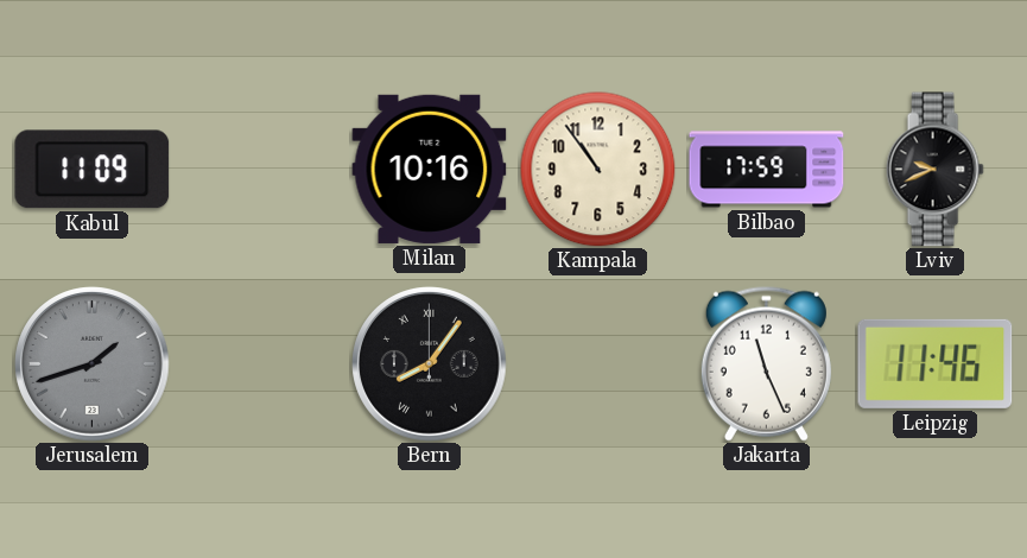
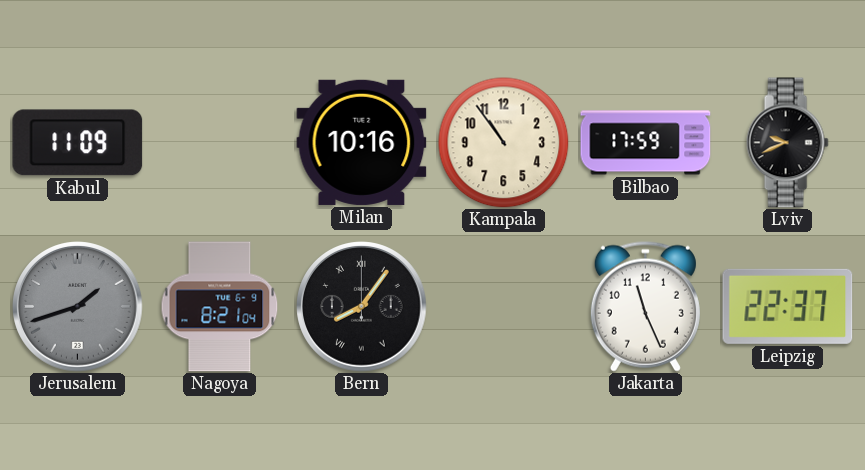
Nagoya: none -> 8:21
Leipzig: 11:46 -> 22:37
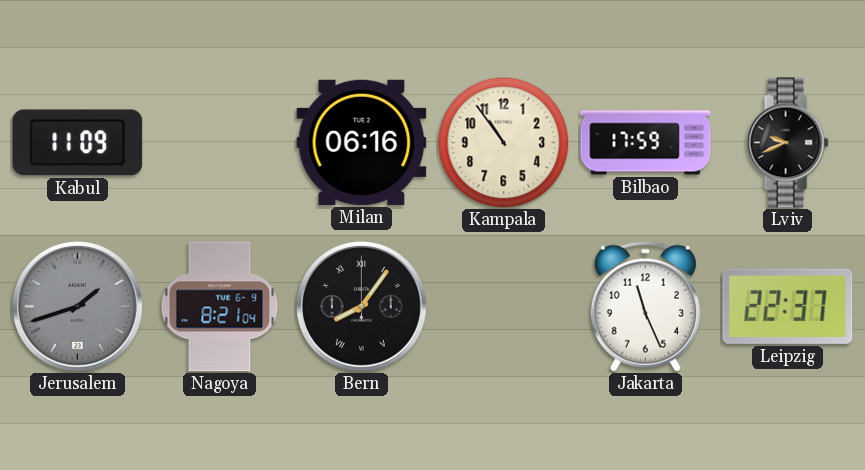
Milan: 10:16 -> 06:16
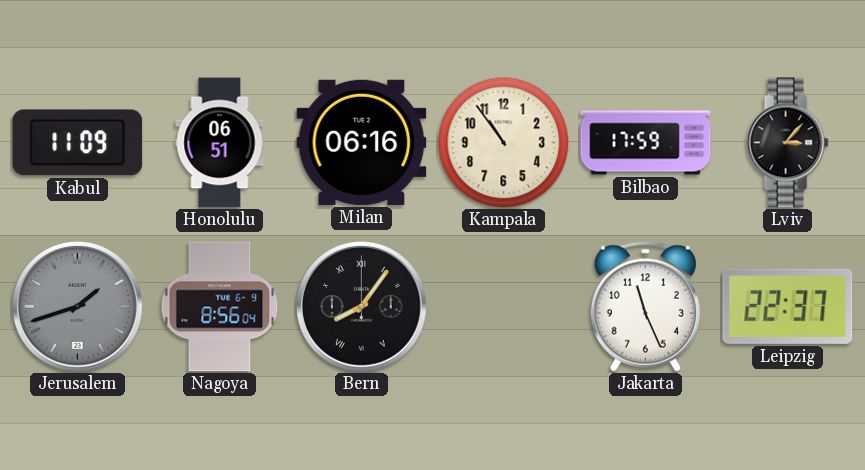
Honolulu: none -> 06:51
Lviv: 9:41 -> 3:07
Nagoya: 8:21 -> 8:56
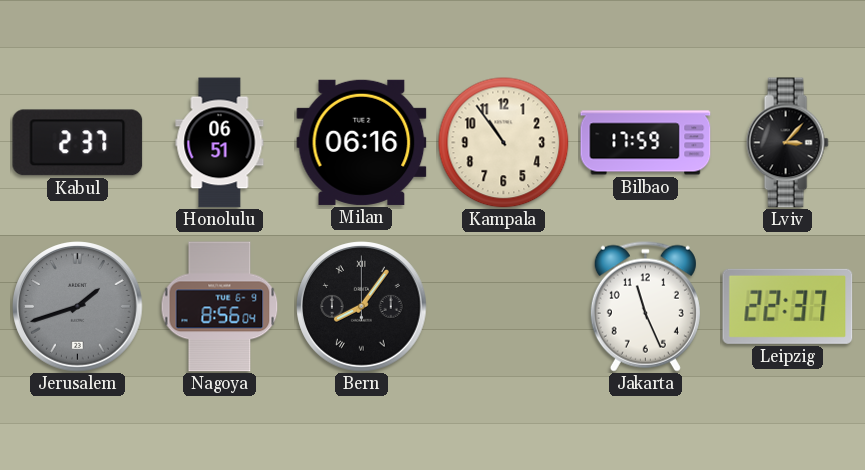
Kabul: 11:09 -> 2:37
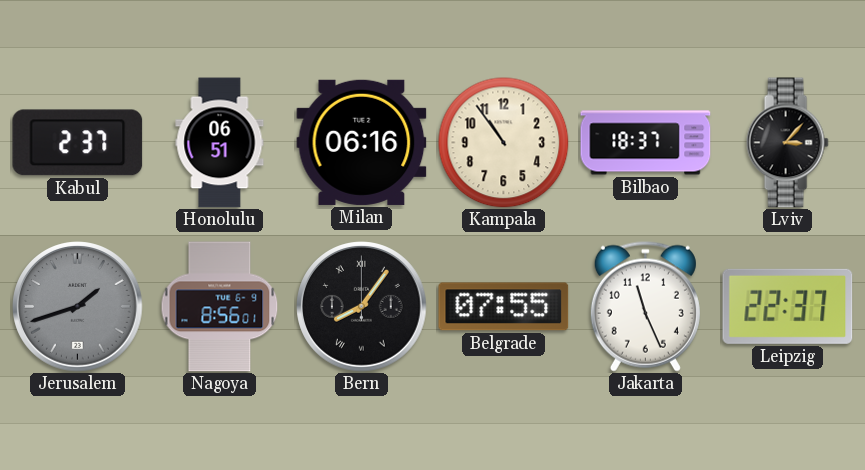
Bilbao: 17:59 -> 18:37
Nagoya: 8:56:04 -> 8:56:01
Belgrade: none -> 07:55
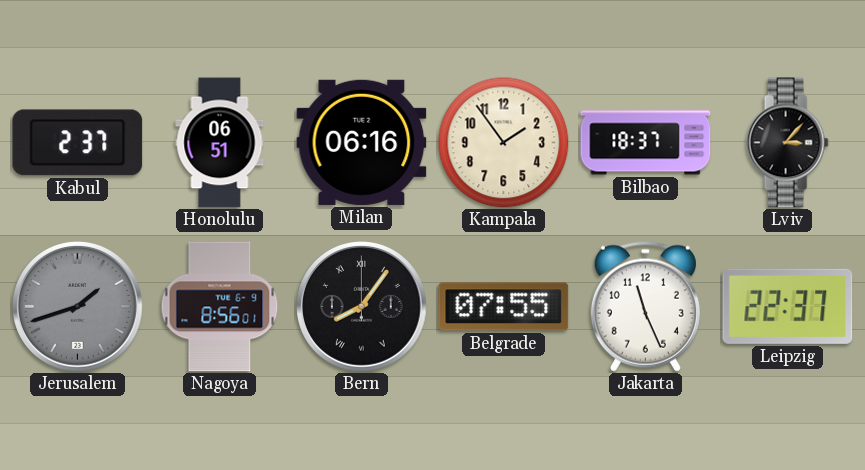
Kampala: 10:54 -> 1:54
